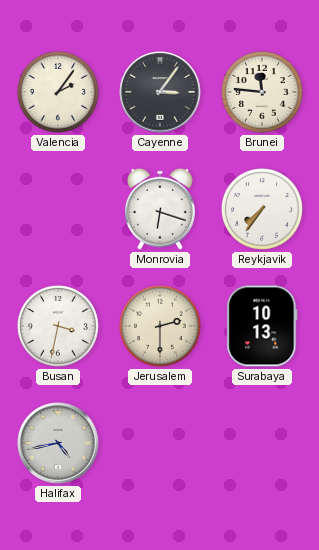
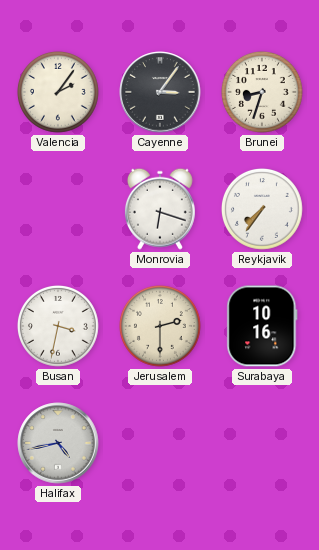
Brunei: 11:46 -> 8:33
Surabaya: 10:13 -> 10:16
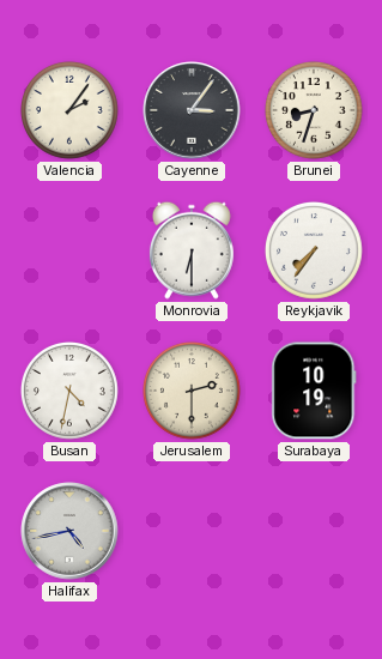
Monrovia: 6:18 -> 6:30
Busan: 3:32 -> 4:32
Surabaya: 10:16 -> 10:19
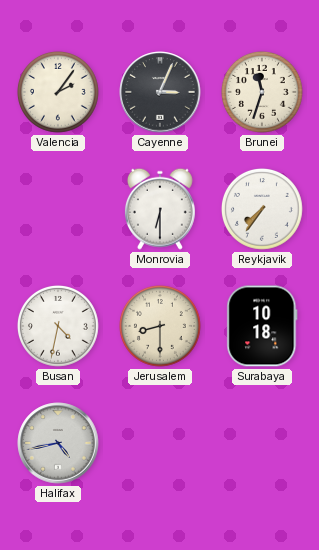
Cayenne: 3:06 -> 3:04
Brunei: 8:33 -> 11:33
Jerusalem: 2:30 -> 8:30
Surabaya: 10:19 -> 10:18
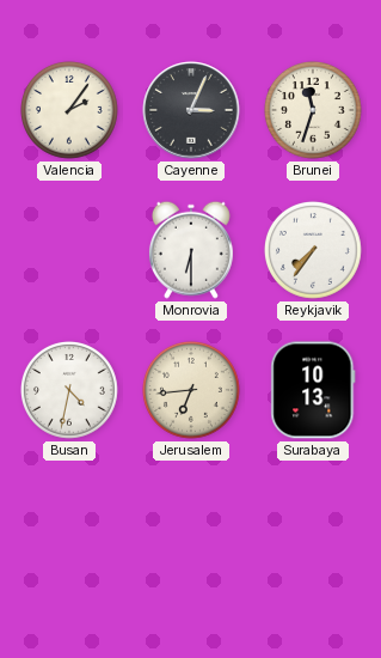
Jerusalem: 8:30 -> 6:44
Surabaya: 10:18 -> 10:13
Halifax: 4:43 -> none
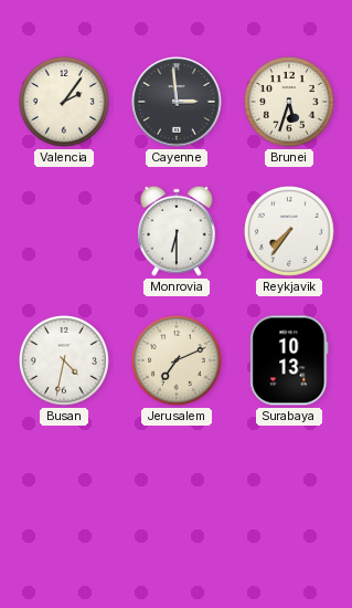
Cayenne: 3:04 -> 2:59
Brunei: 11:33 -> 5:33
Jerusalem: 6:44 -> 7:11
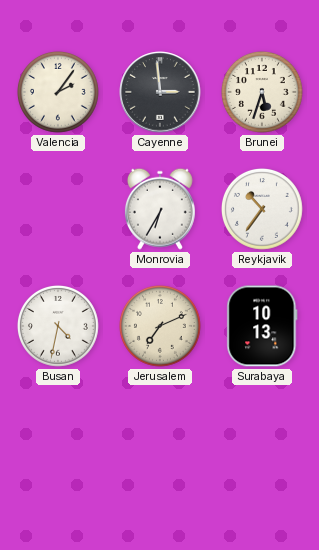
Monrovia: 6:30 -> 6:35
Reykjavik: 7:36 -> 10:36
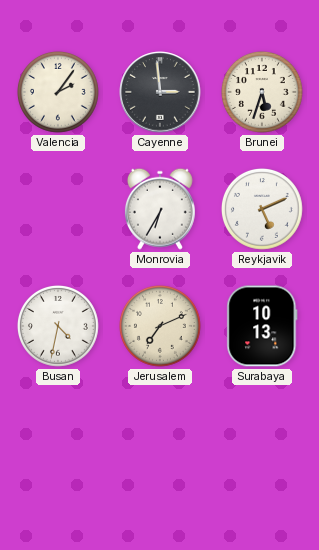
Reykjavik: 10:36 -> 5:11
